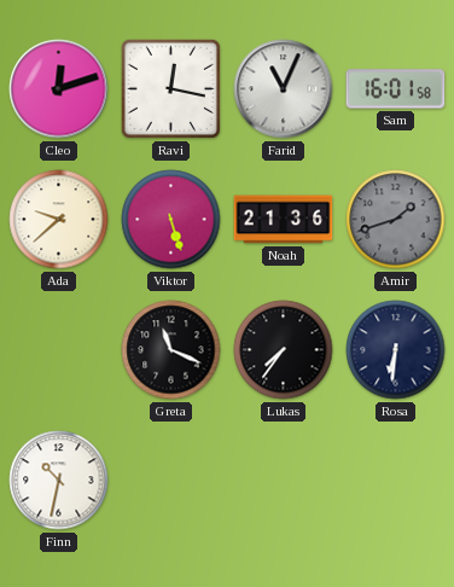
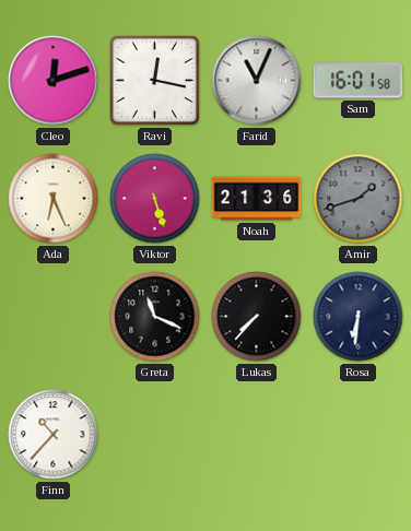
Ada: 9:38 -> 6:26
Lukas: 7:36 -> 7:37
Finn: 10:32 -> 10:37
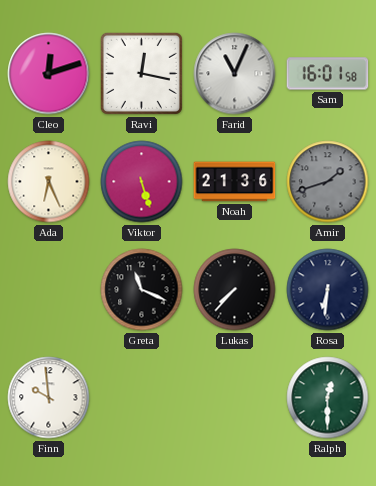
Finn: 10:37 -> 9:59
Ralph: none -> 12:30
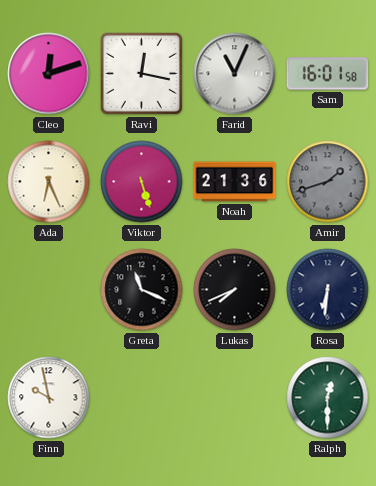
Lukas: 7:37 -> 7:41
Finn: 9:59 -> 9:58
